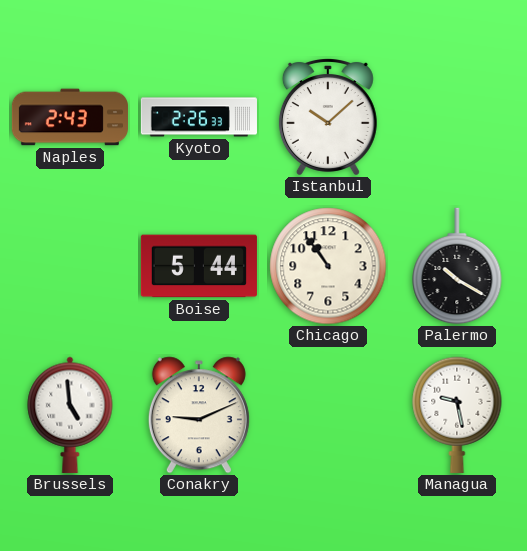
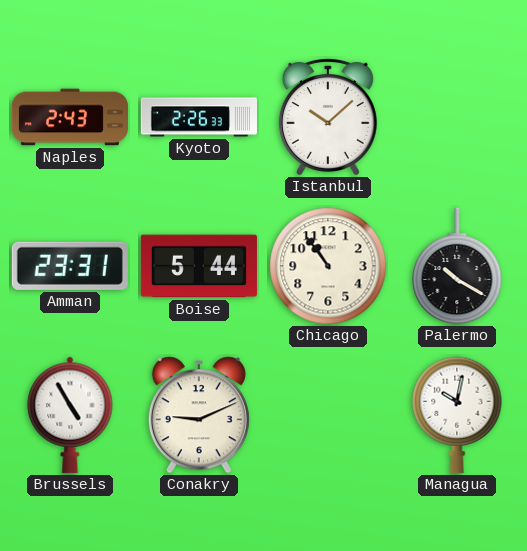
Amman: none -> 23:31
Brussels: 4:59 -> 4:55
Managua: 9:28 -> 10:02
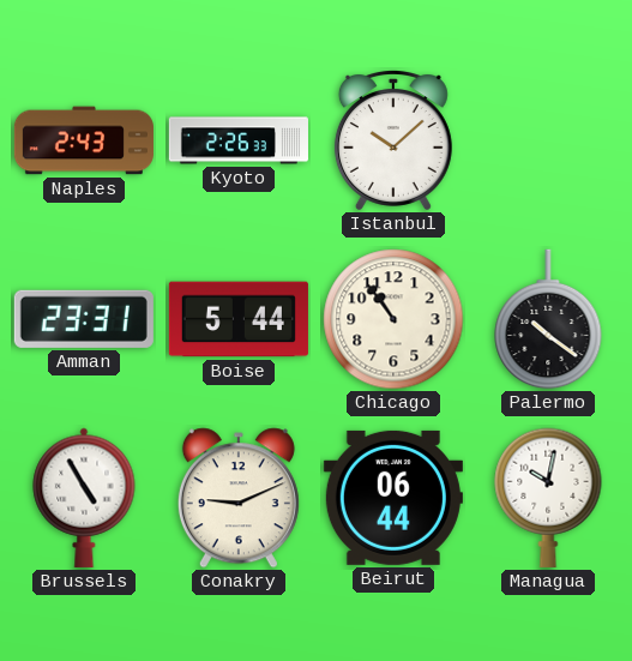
Palermo: 10:20 -> 10:21
Beirut: none -> 06:44
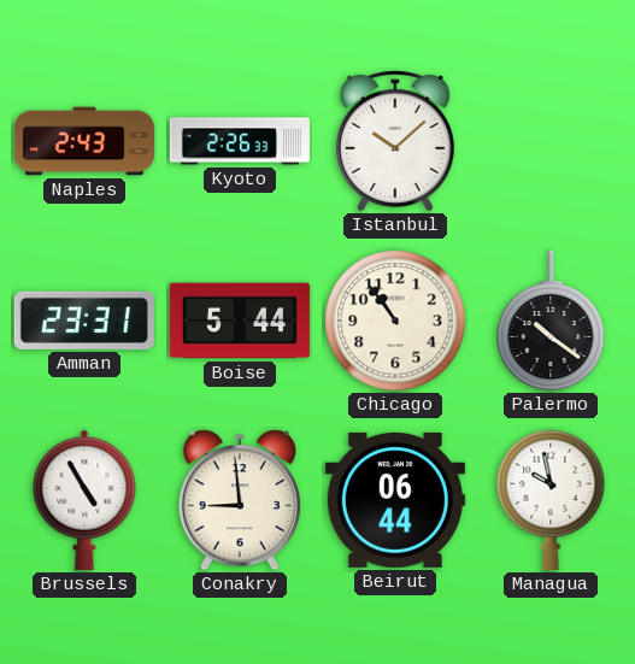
Conakry: 9:11 -> 8:59
Managua: 10:02 -> 9:58
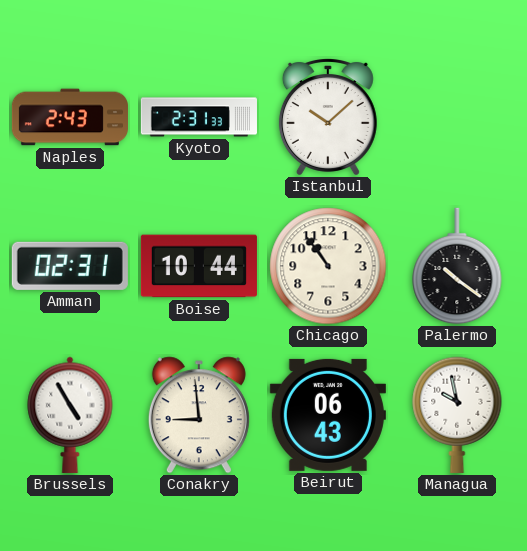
Kyoto: 2:26 -> 2:31
Amman: 23:31 -> 02:31
Boise: 5:44 -> 10:44
Beirut: 06:44 -> 06:43
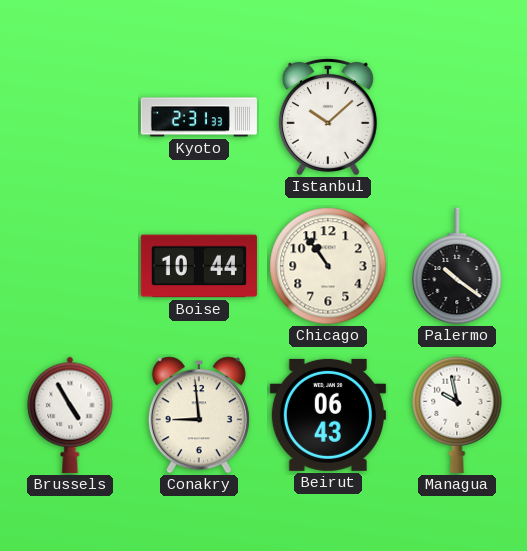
Naples: 2:43 -> none
Amman: 02:31 -> none
